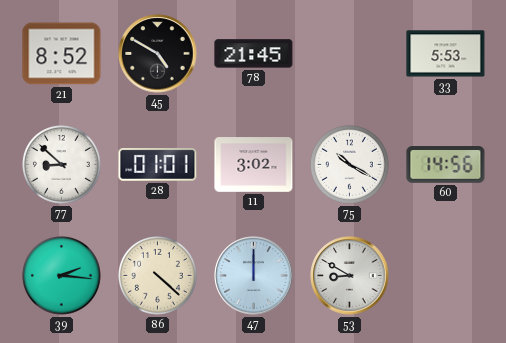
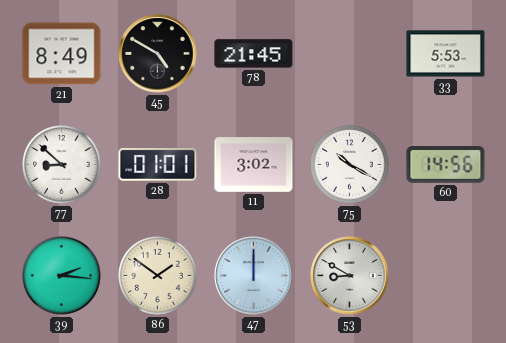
21: 8:52 -> 8:49
86: 4:22 -> 1:51
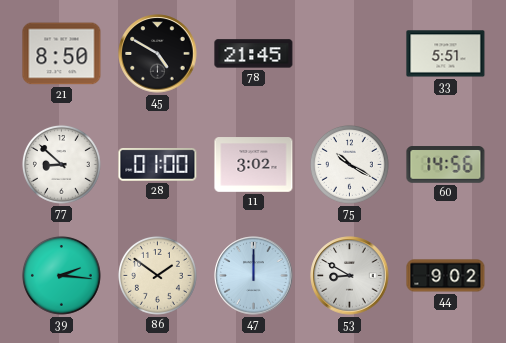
21: 8:49 -> 8:50
33: 5:53 -> 5:51
28: 01:01 -> 01:00
44: none -> 9:02
